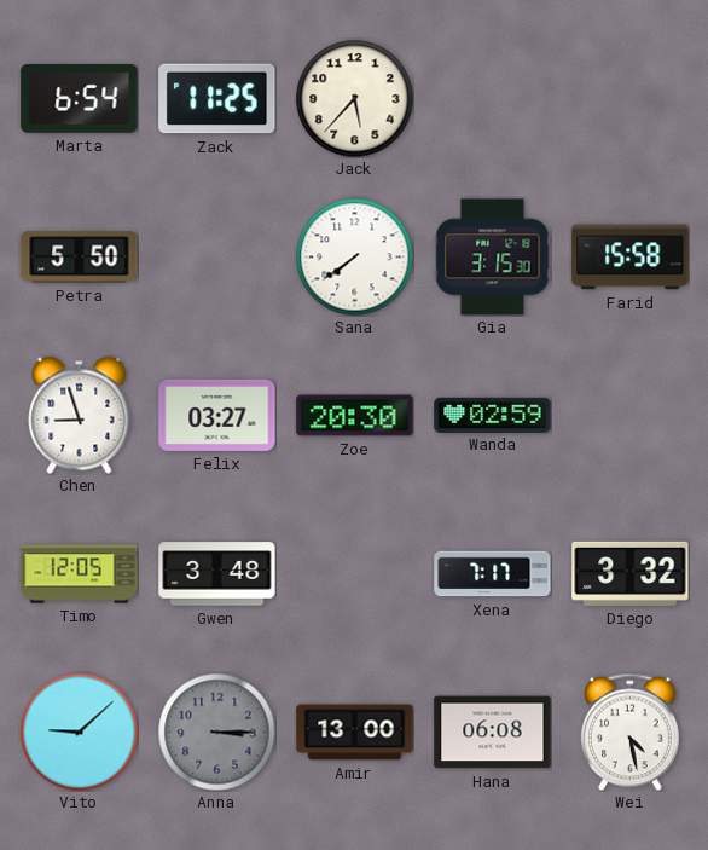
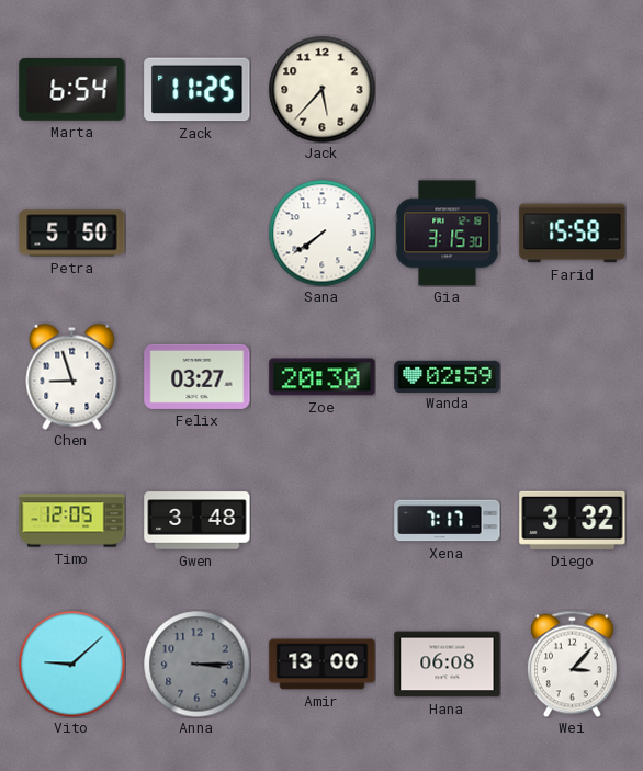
Wei: 4:28 -> 3:07
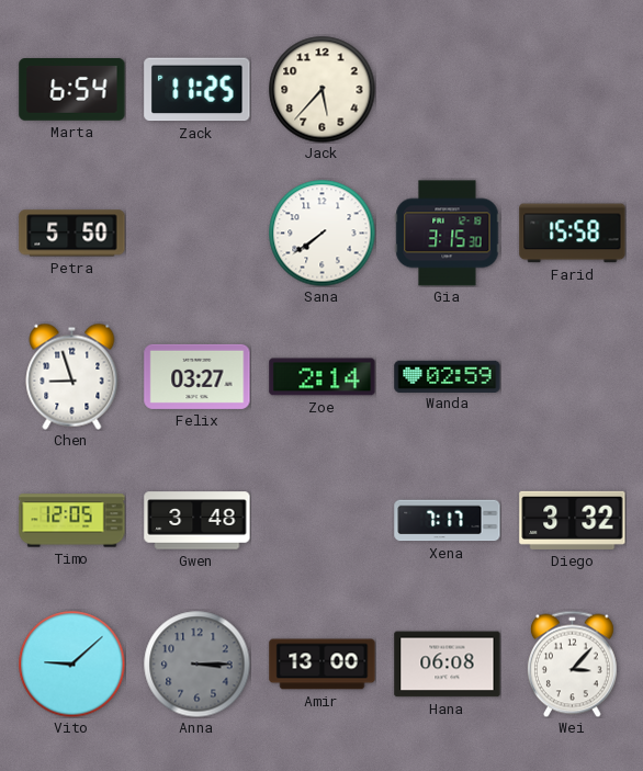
Zoe: 20:30 -> 2:14
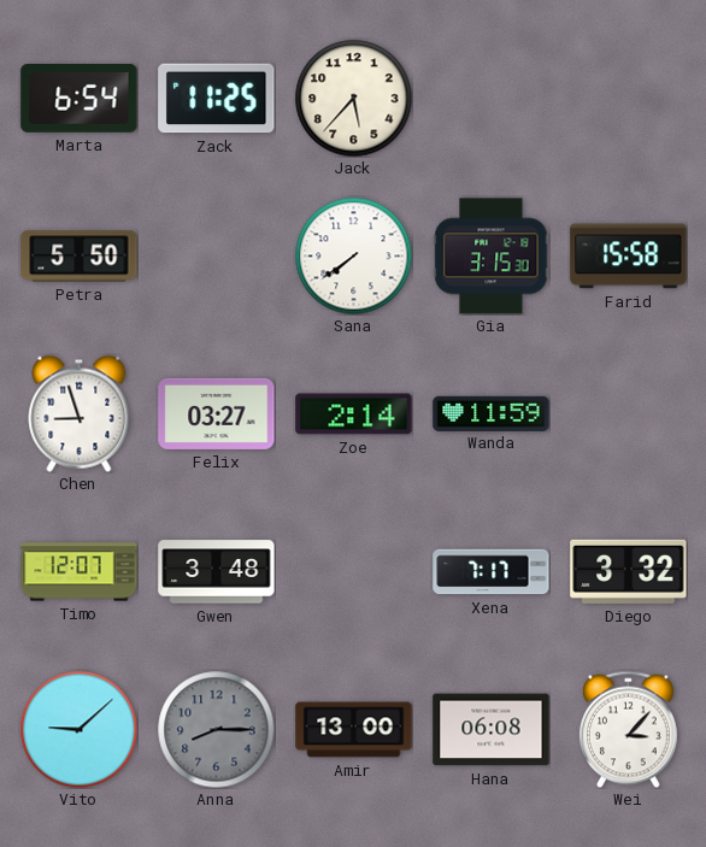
Wanda: 02:59 -> 11:59
Timo: 12:05 -> 12:07
Anna: 3:15 -> 8:15
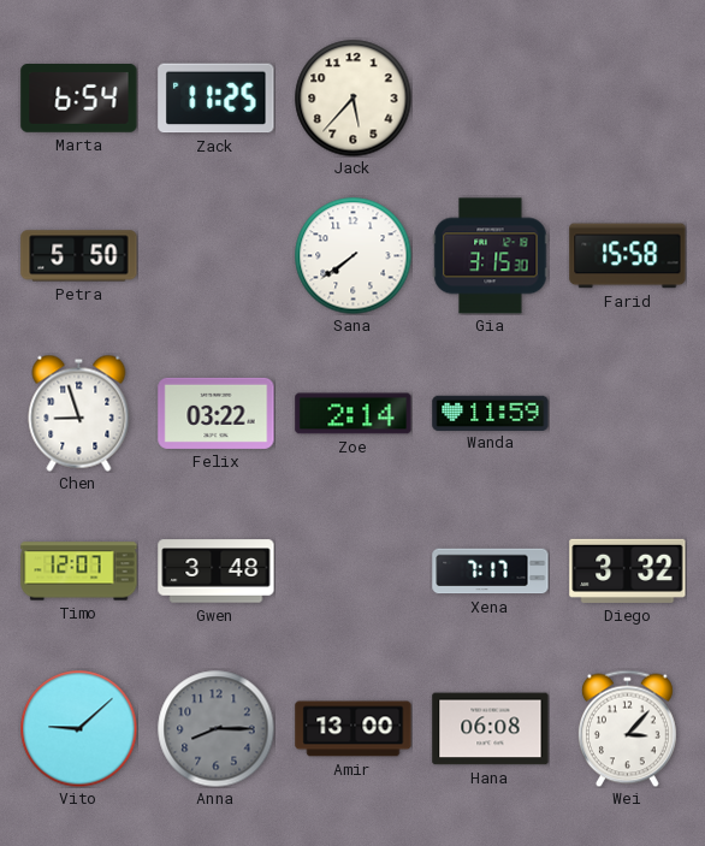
Felix: 03:27 -> 03:22
